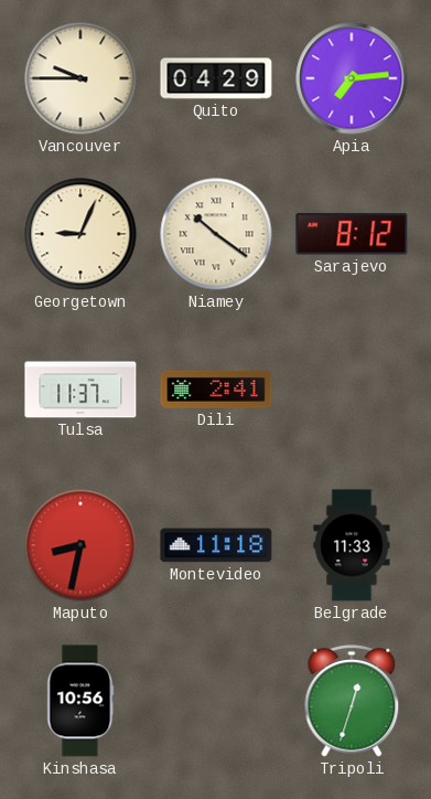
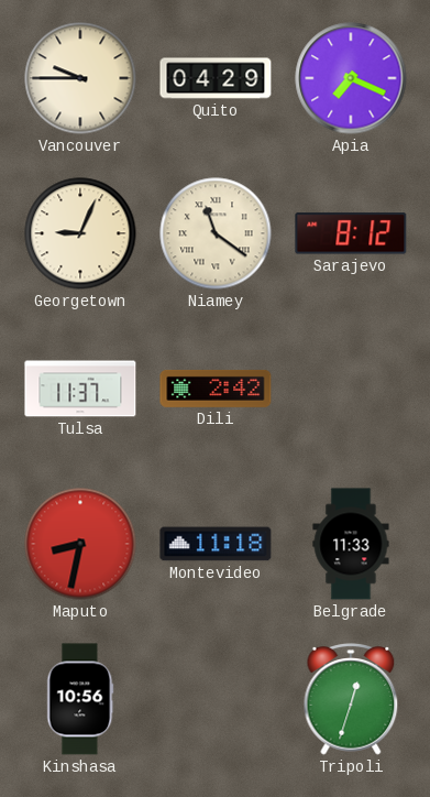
Apia: 7:14 -> 7:19
Niamey: 10:21 -> 11:21
Dili: 2:41 -> 2:42
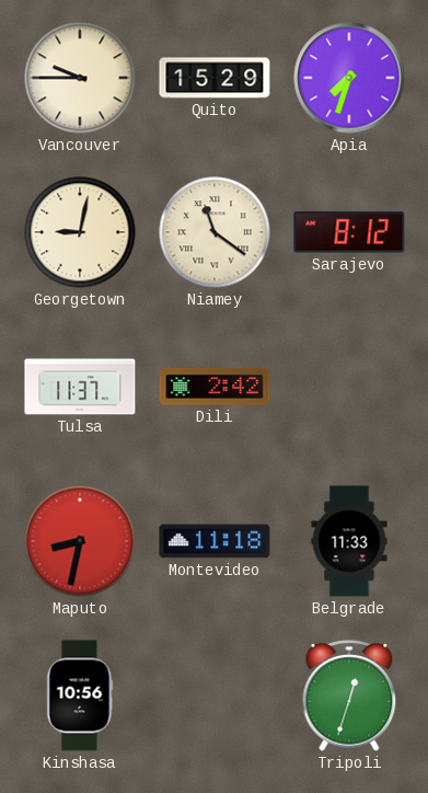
Quito: 04:29 -> 15:29
Apia: 7:19 -> 7:33
Georgetown: 9:04 -> 9:02
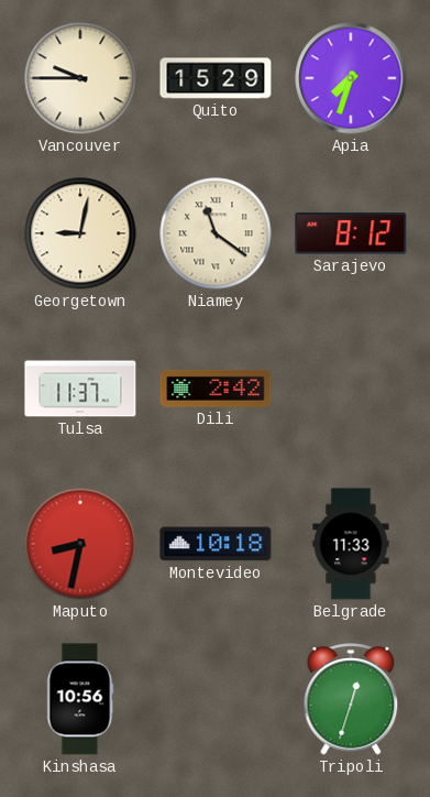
Montevideo: 11:18 -> 10:18
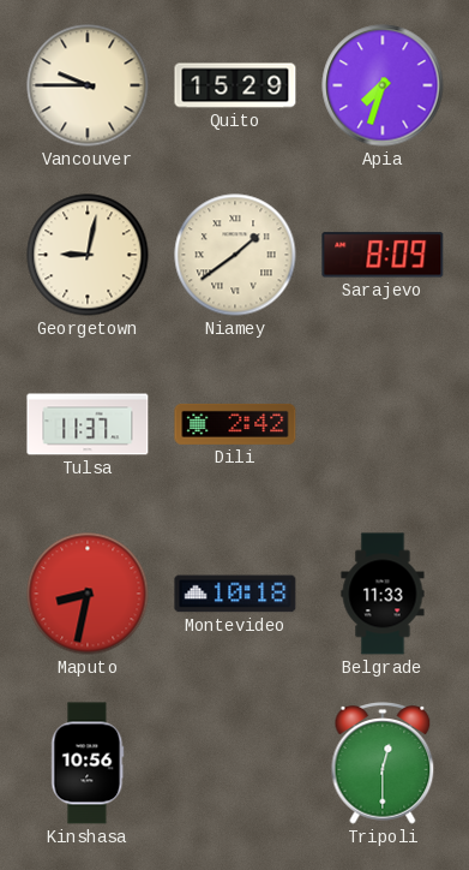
Niamey: 11:21 -> 1:39
Sarajevo: 8:12 -> 8:09
Tripoli: 12:33 -> 12:30
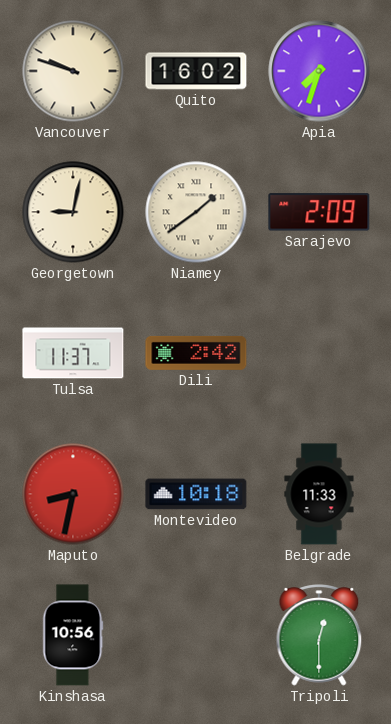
Vancouver: 9:45 -> 9:48
Quito: 15:29 -> 16:02
Sarajevo: 8:09 -> 2:09
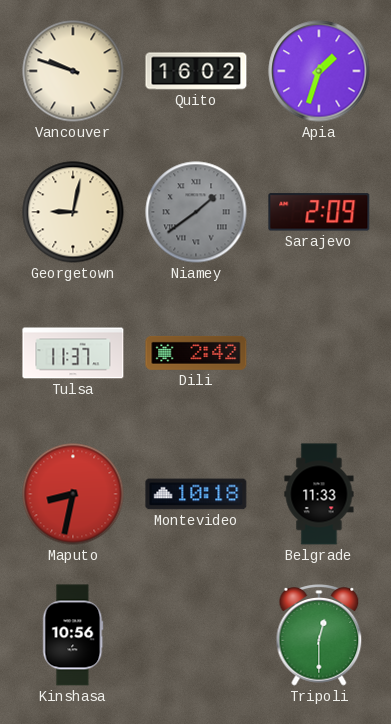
Apia: 7:33 -> 1:33
Niamey dial: cream -> grey
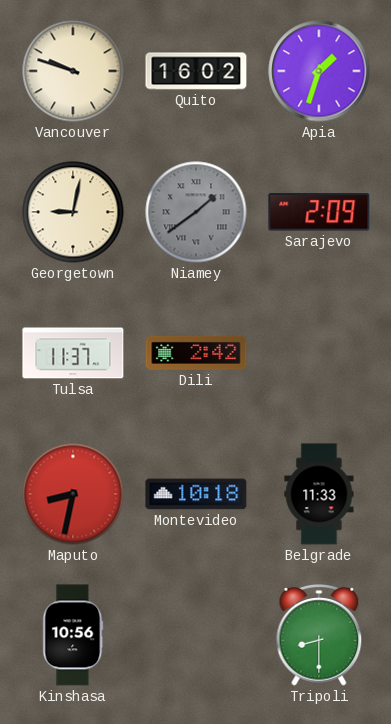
Tripoli: 12:30 -> 8:30
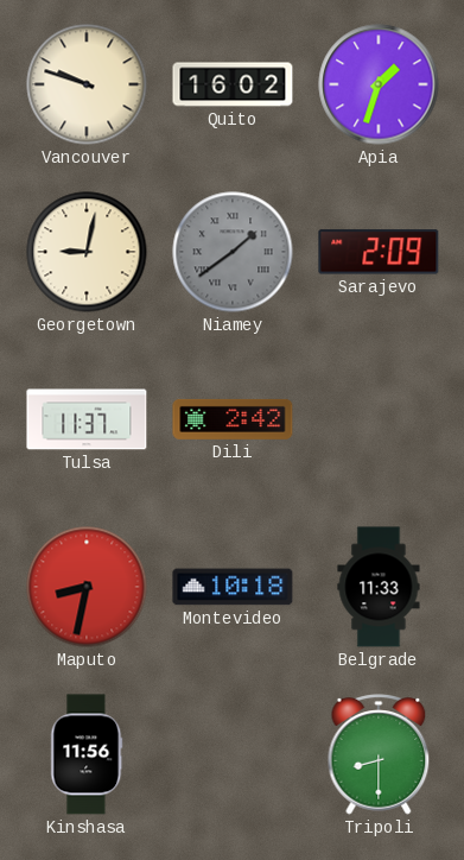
Kinshasa: 10:56 -> 11:56
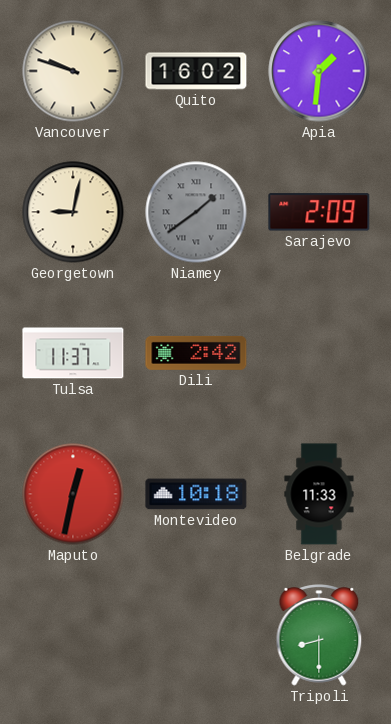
Apia: 1:33 -> 1:31
Maputo: 8:32 -> 12:32
Kinshasa: 11:56 -> none
